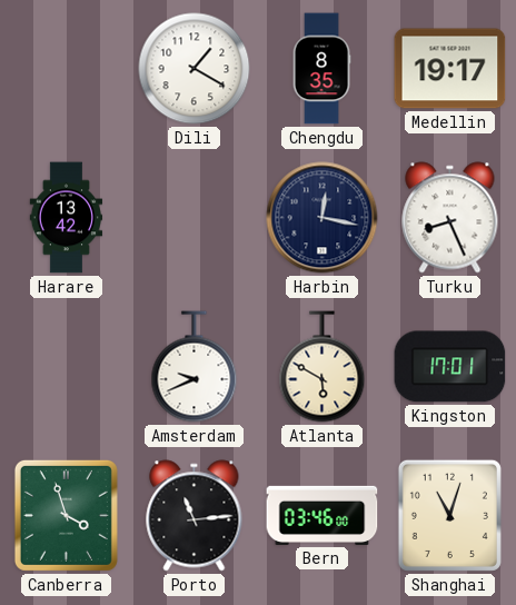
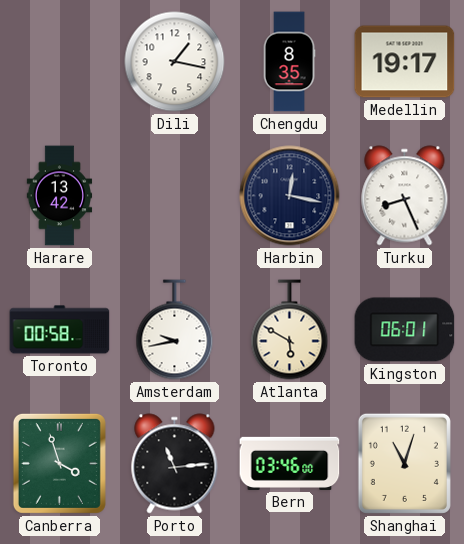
Dili: 1:20 -> 1:17
Toronto: none -> 00:58
Amsterdam: 9:41 -> 9:43
Kingston: 17:01 -> 06:01
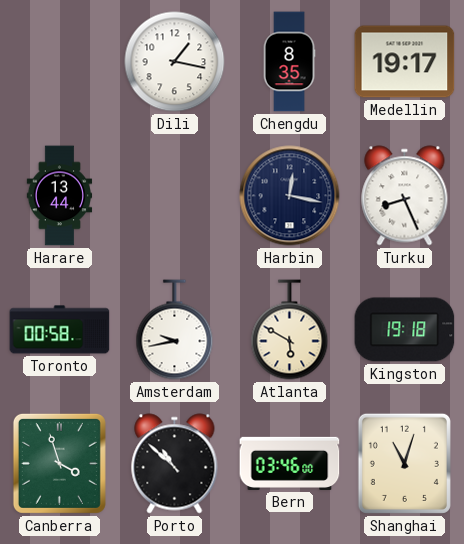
Harare: 13:42 -> 13:44
Kingston: 06:01 -> 19:18
Porto: 11:14 -> 10:52
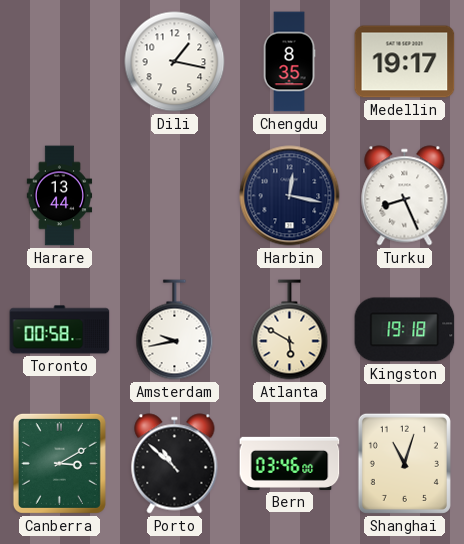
Canberra: 3:57 -> 3:10
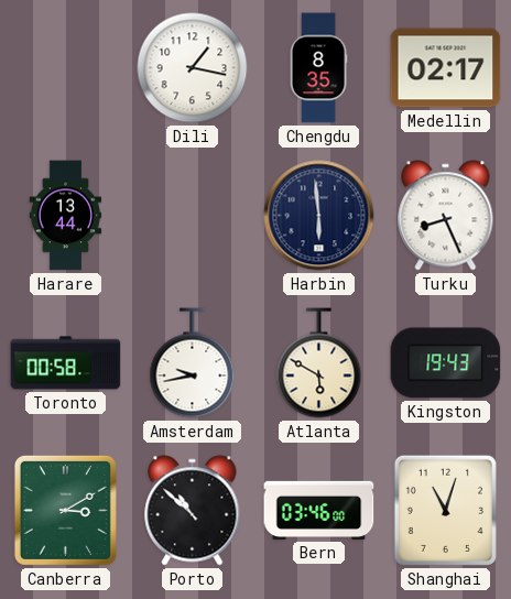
Medellin: 19:17 -> 02:17
Harbin: 12:17 -> 5:59
Kingston: 19:18 -> 19:43
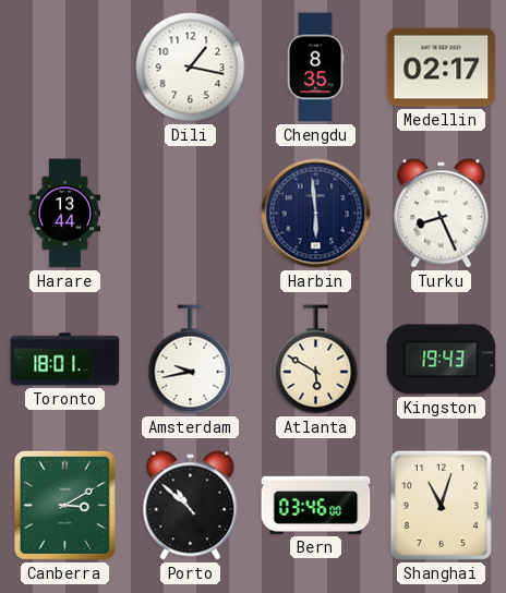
Toronto: 00:58 -> 18:01
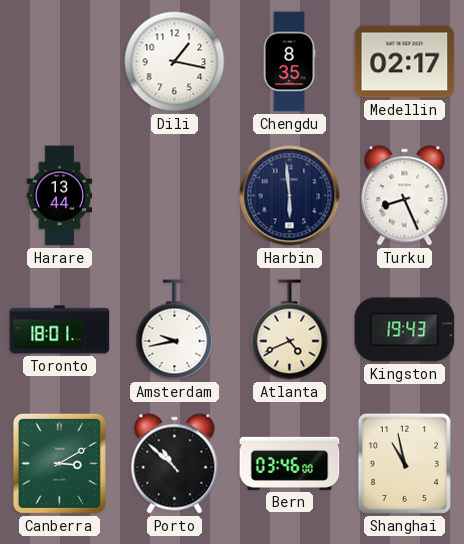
Atlanta: 5:50 -> 4:41
Shanghai: 11:03 -> 10:58
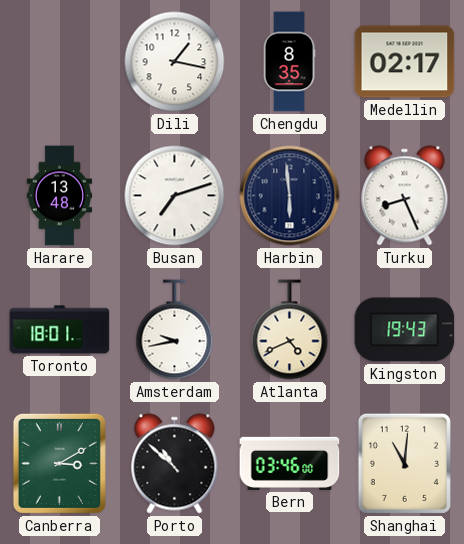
Harare: 13:44 -> 13:48
Busan: none -> 7:12
Shanghai: 10:58 -> 11:01
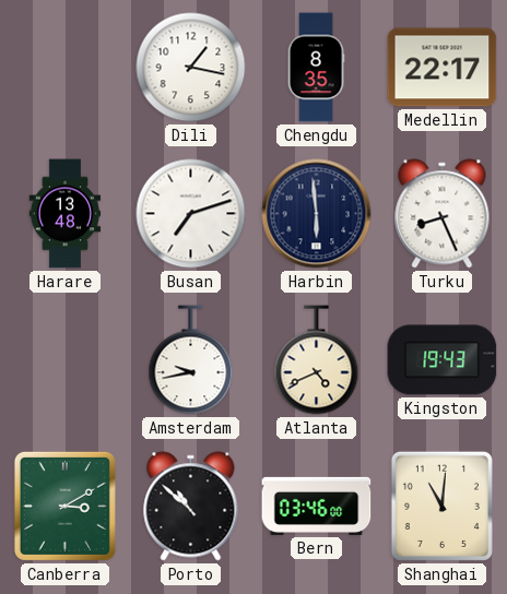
Medellin: 02:17 -> 22:17
Toronto: 18:01 -> none
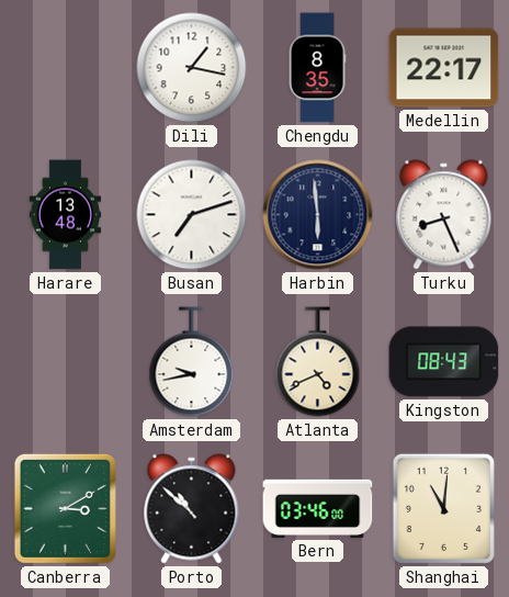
Kingston: 19:43 -> 08:43
